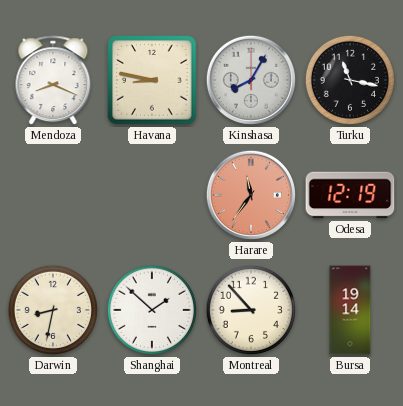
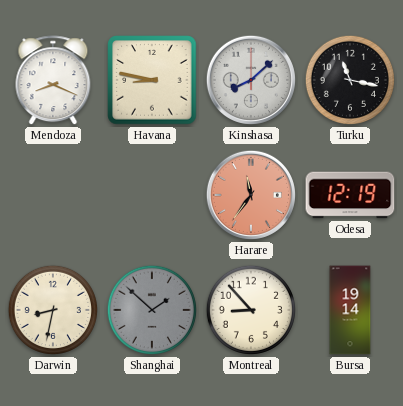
Kinshasa: 8:05 -> 8:08
Shanghai dial: white -> grey
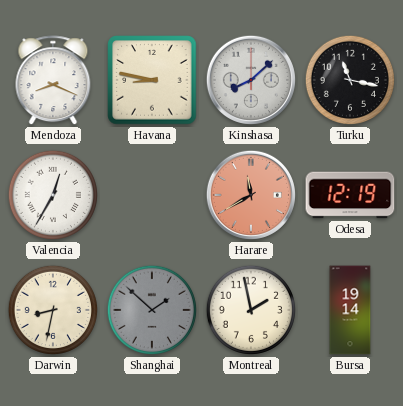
Valencia: none -> 12:35
Harare: 11:36 -> 11:40
Montreal: 8:53 -> 1:58
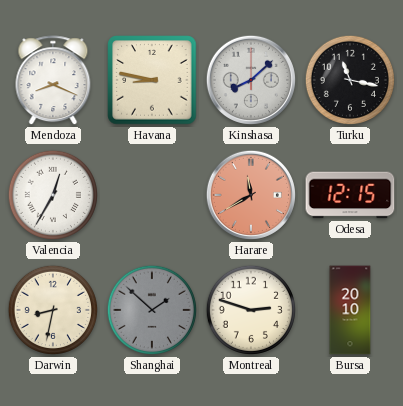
Odesa: 12:19 -> 12:15
Montreal: 1:58 -> 2:48
Bursa: 19:14 -> 20:10
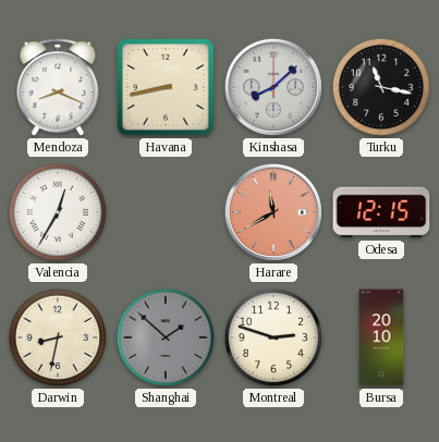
Havana: 8:47 -> 8:43
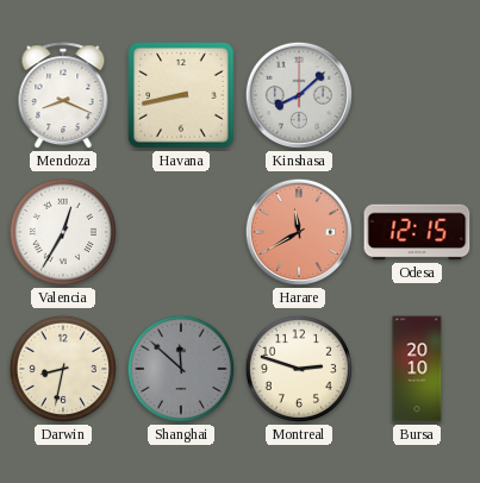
Turku: 11:17 -> none
Shanghai: 1:52 -> 11:52
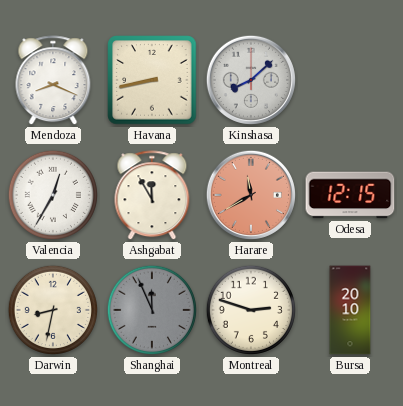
Ashgabat: none -> 11:55
Shanghai: 11:52 -> 11:56
